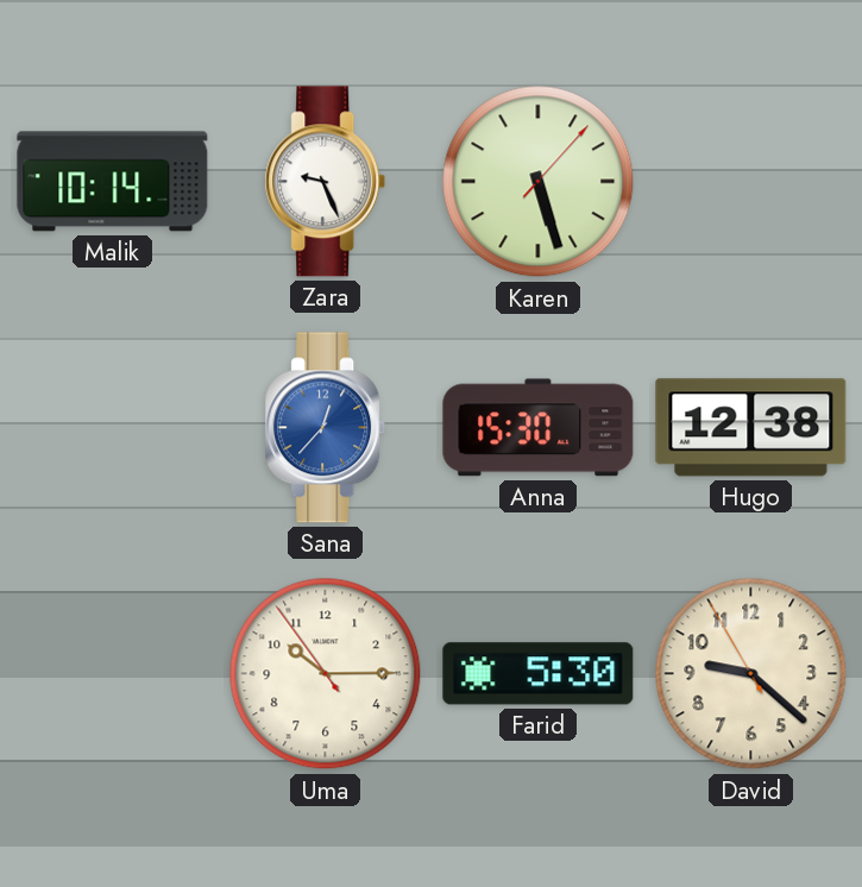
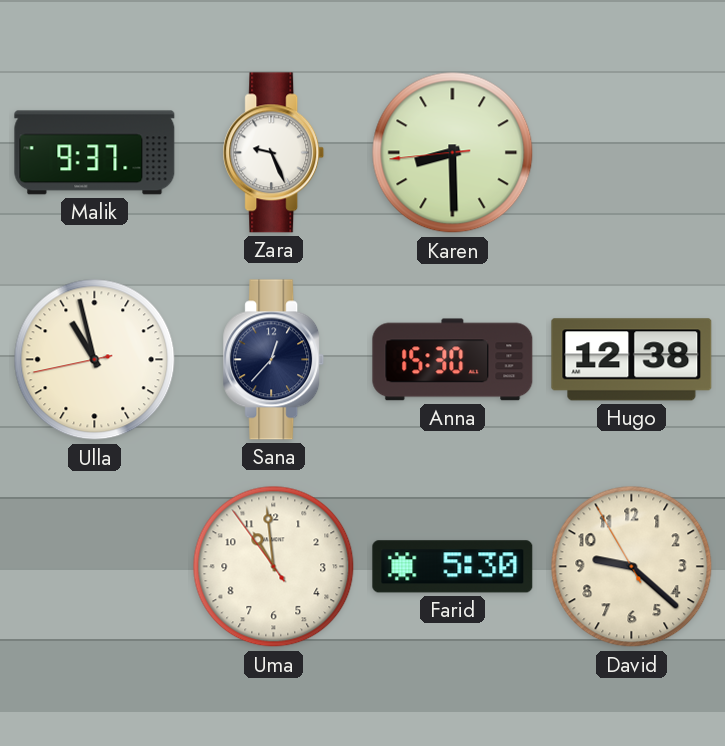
Malik: 10:14 -> 9:37
Karen: 5:27 -> 8:29
Ulla: none -> 10:57
Sana dial: blue -> navy
Uma: 10:14 -> 10:58
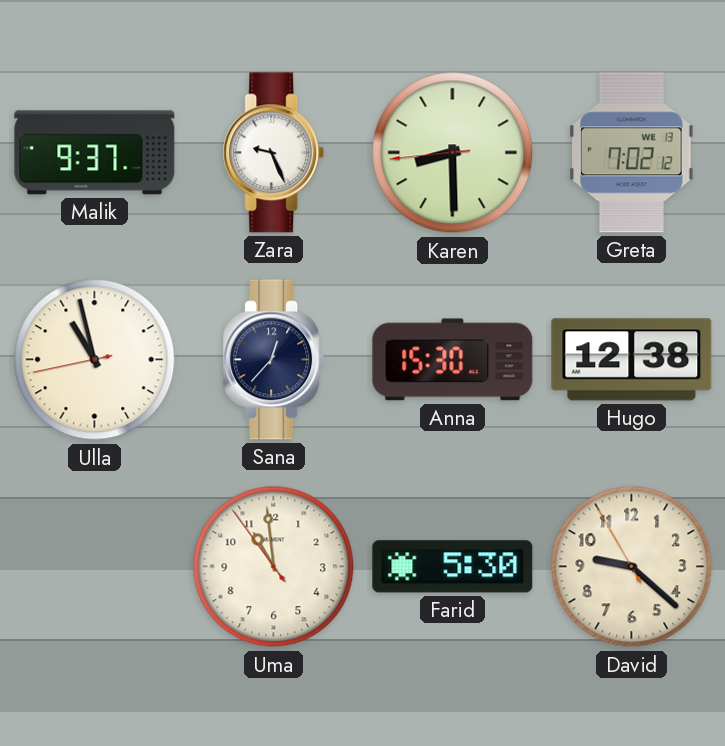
Greta: none -> 7:02
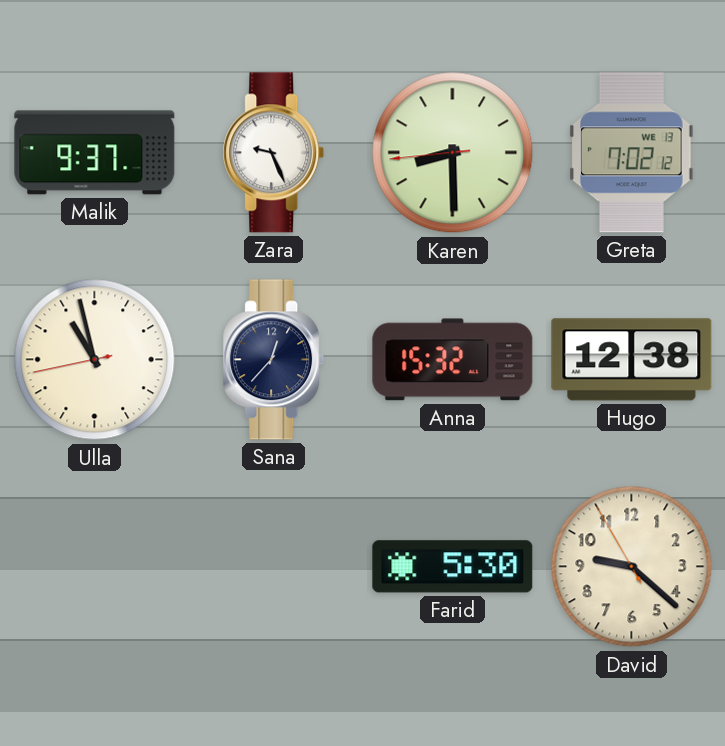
Anna: 15:30 -> 15:32
Uma: 10:58 -> none
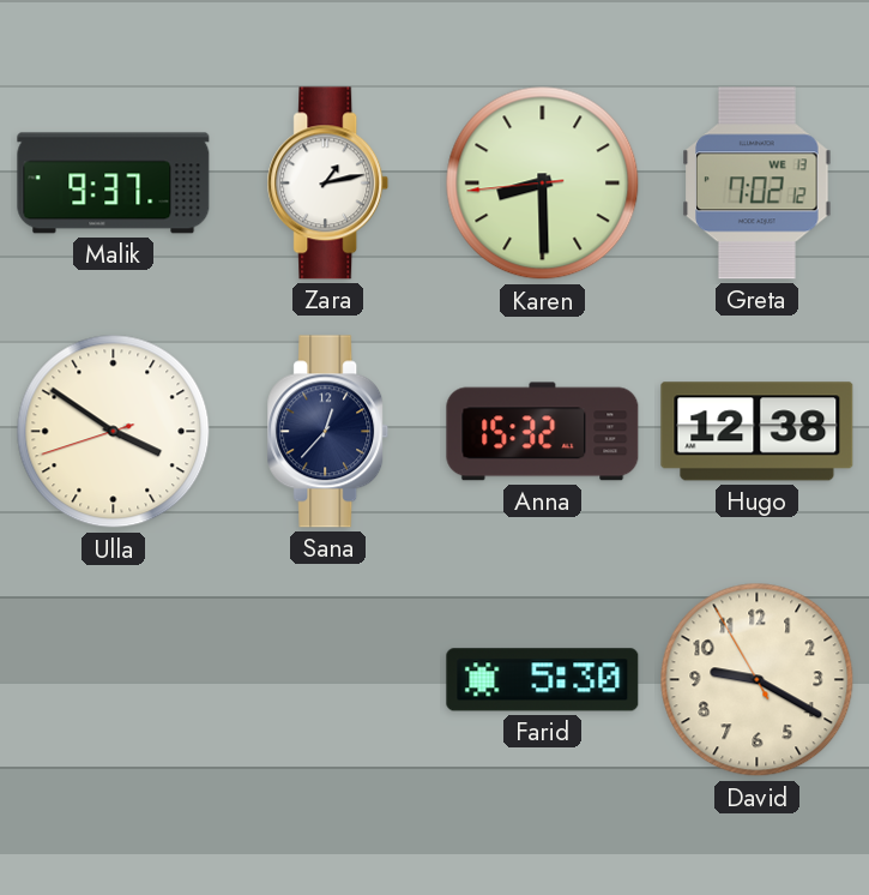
Zara: 9:26 -> 1:13
Ulla: 10:57 -> 3:50
David: 9:21 -> 9:19
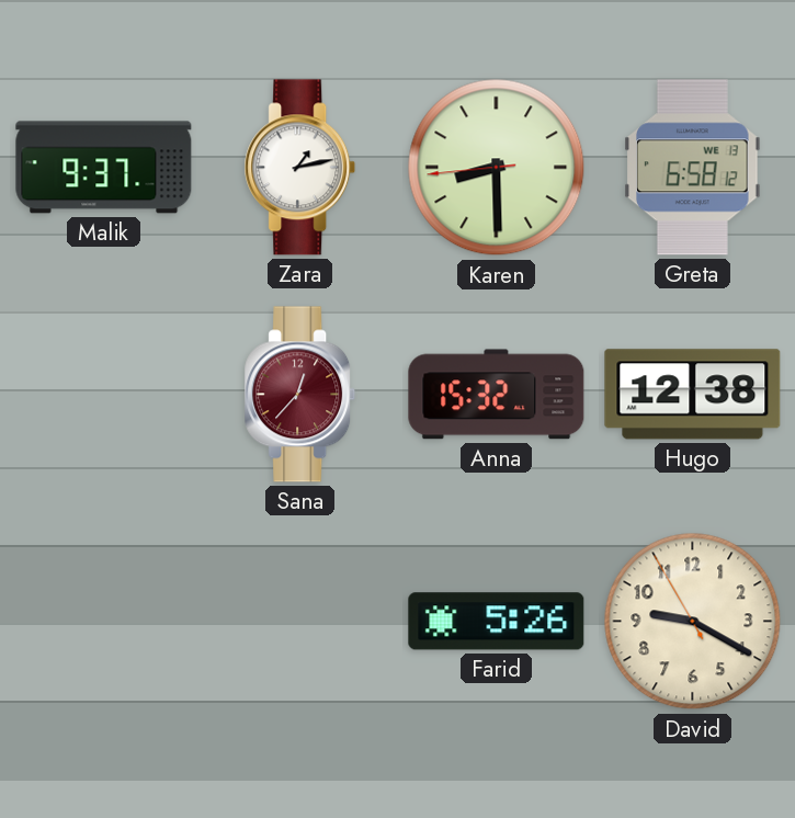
Greta: 7:02 -> 6:58
Ulla: 3:50 -> none
Sana dial: navy -> burgundy
Farid: 5:30 -> 5:26
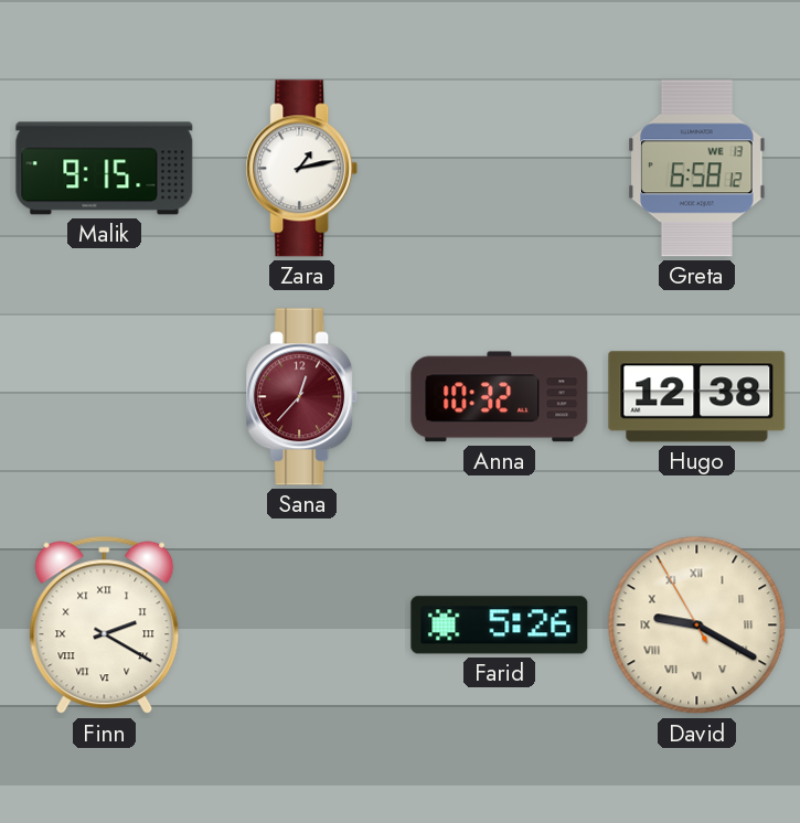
Malik: 9:37 -> 9:15
Karen: 8:29 -> none
Anna: 15:32 -> 10:32
Finn: none -> 2:20
David numerals: Arabic -> Roman
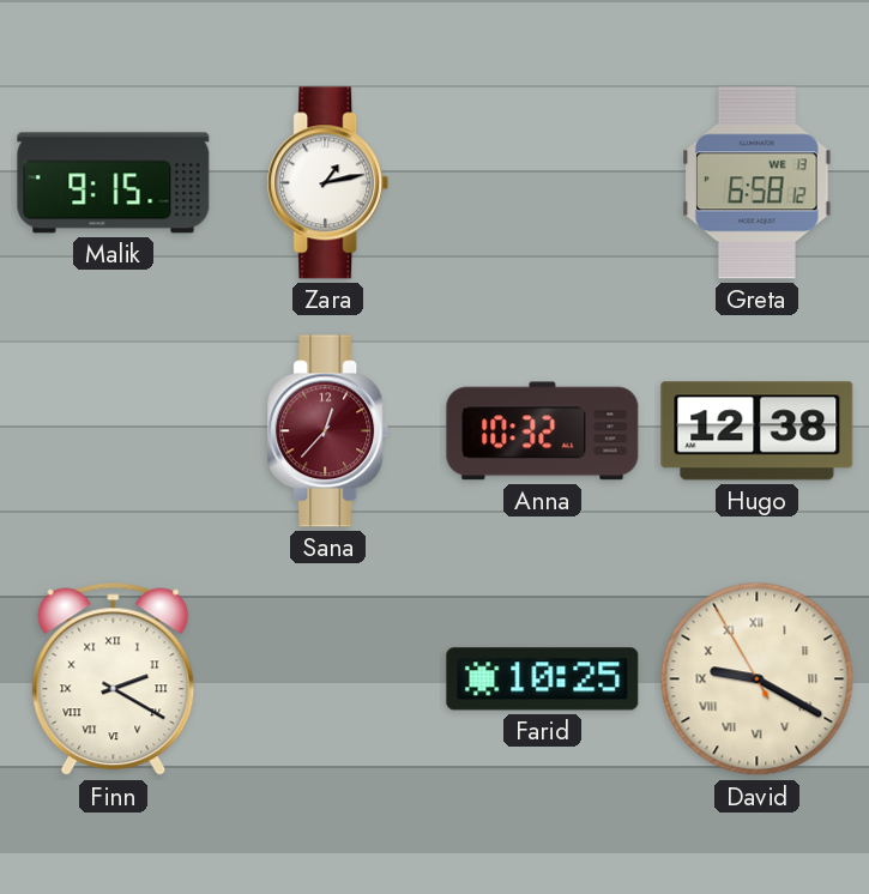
Farid: 5:26 -> 10:25
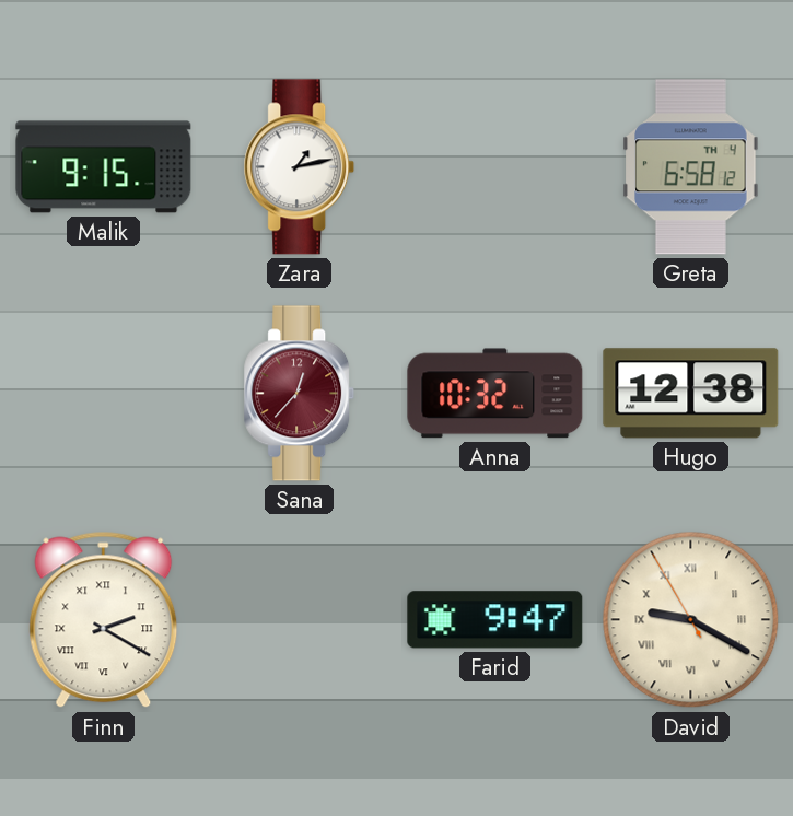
Greta date: WE 13 -> TH 4
Farid: 10:25 -> 9:47
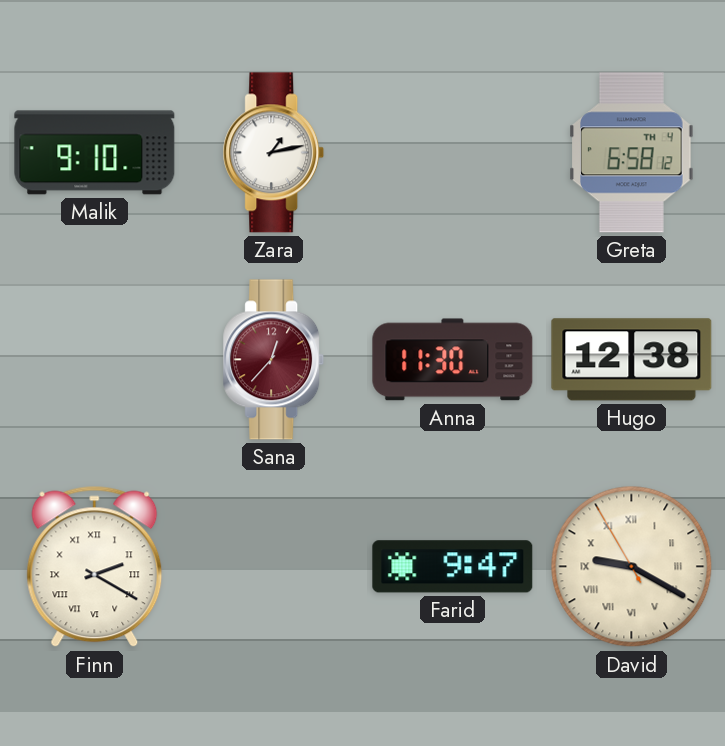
Malik: 9:15 -> 9:10
Anna: 10:32 -> 11:30
